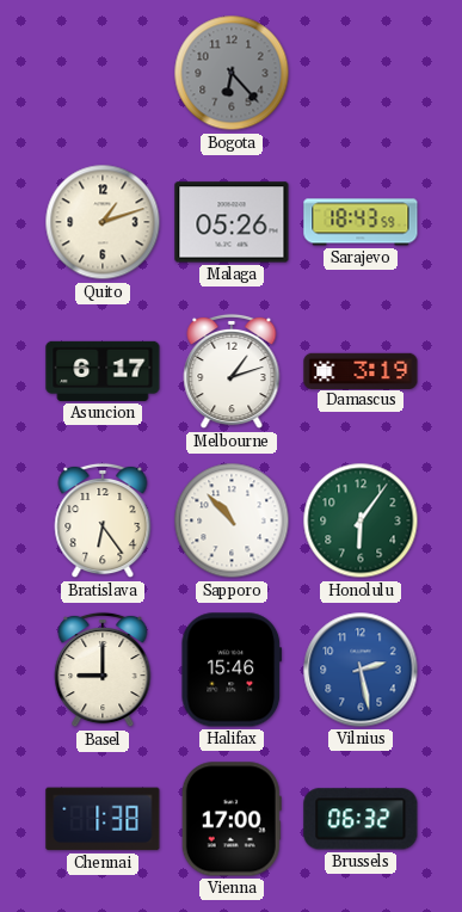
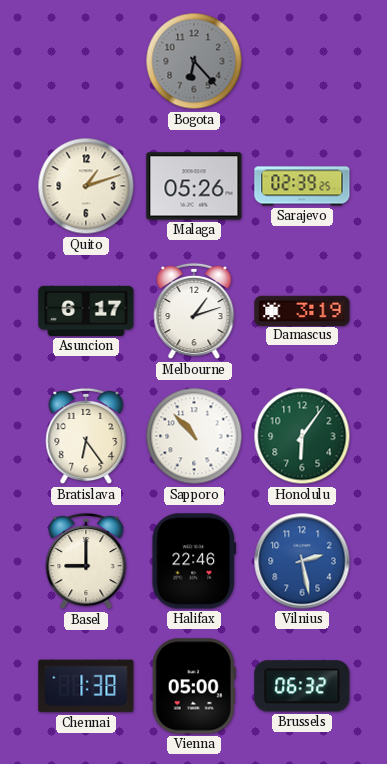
Sarajevo: 18:43 -> 02:39
Halifax: 15:46 -> 22:46
Vienna: 17:00 -> 05:00
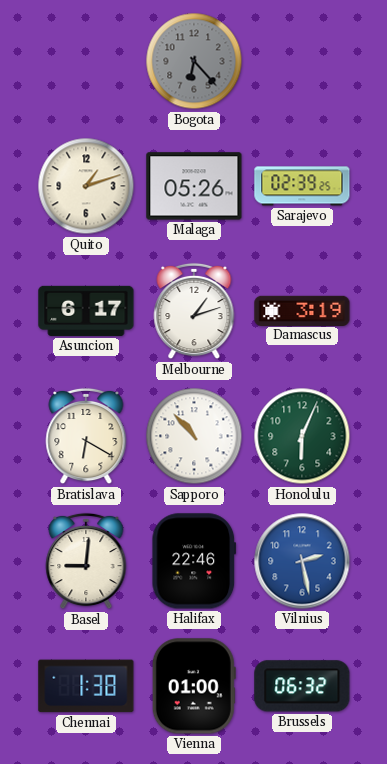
Bratislava: 6:24 -> 6:20
Honolulu: 6:06 -> 6:04
Basel: 9:00 -> 9:01
Vienna: 05:00 -> 01:00
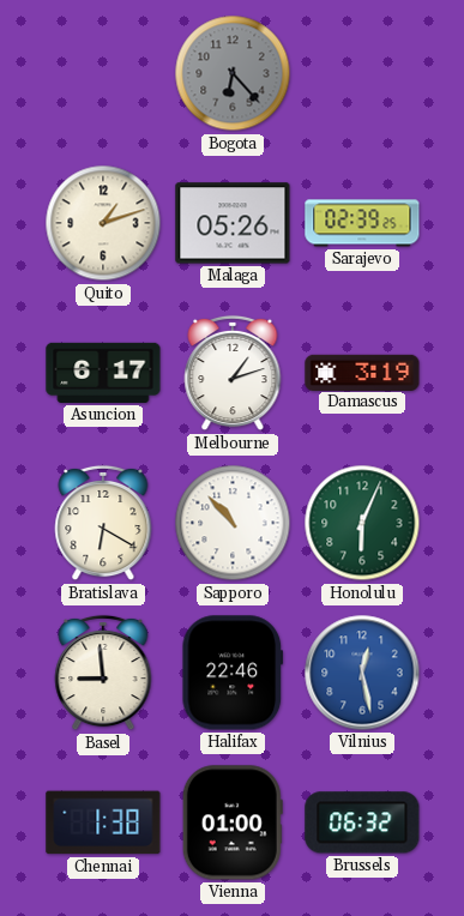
Basel: 9:01 -> 8:59
Vilnius: 2:28 -> 12:28
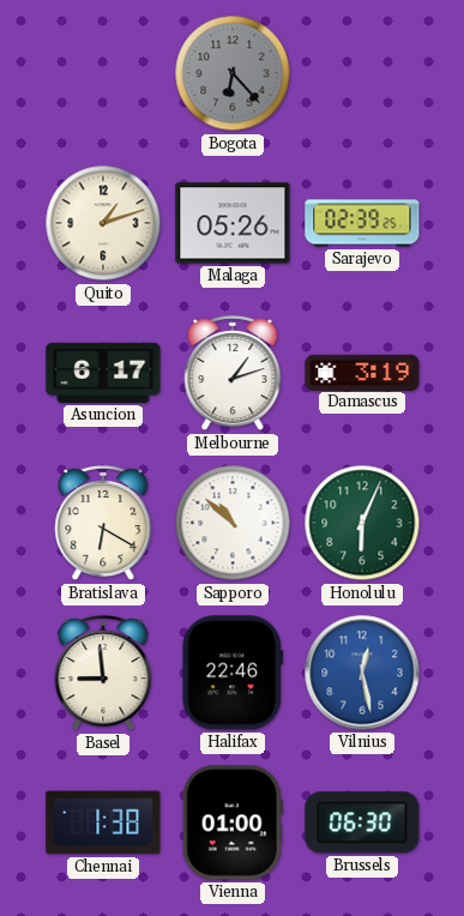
Sapporo: 10:53 -> 10:52
Brussels: 06:32 -> 06:30
